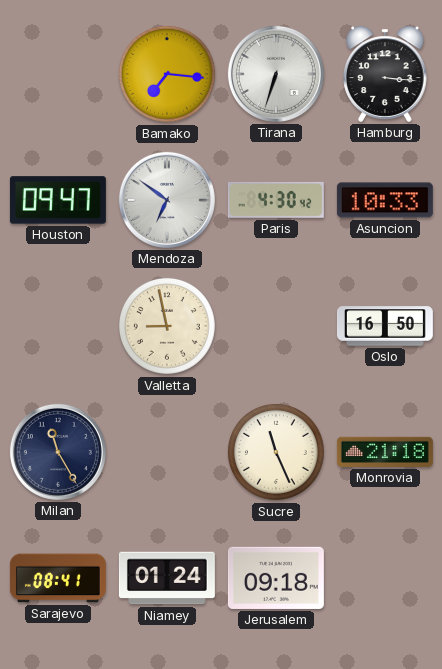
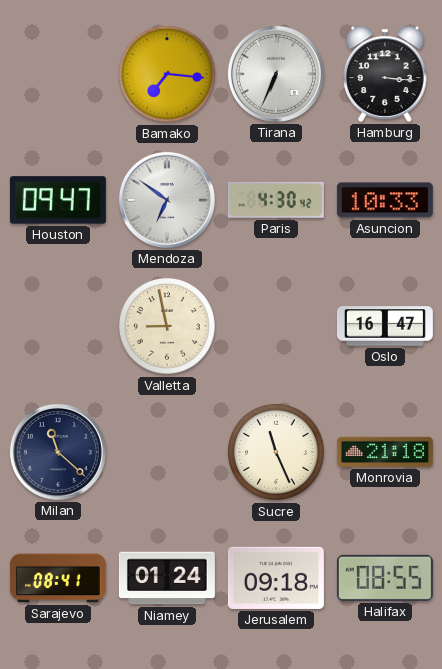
Tirana: 6:33 -> 6:34
Oslo: 16:50 -> 16:47
Milan: 11:25 -> 11:22
Halifax: none -> 08:55
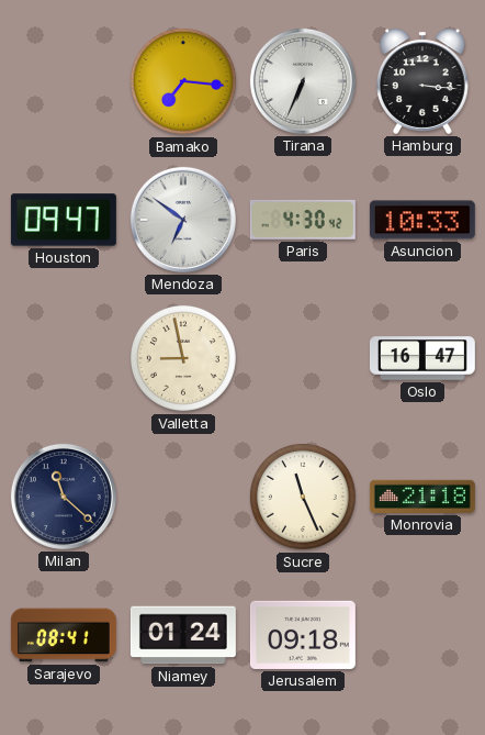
Halifax: 08:55 -> none
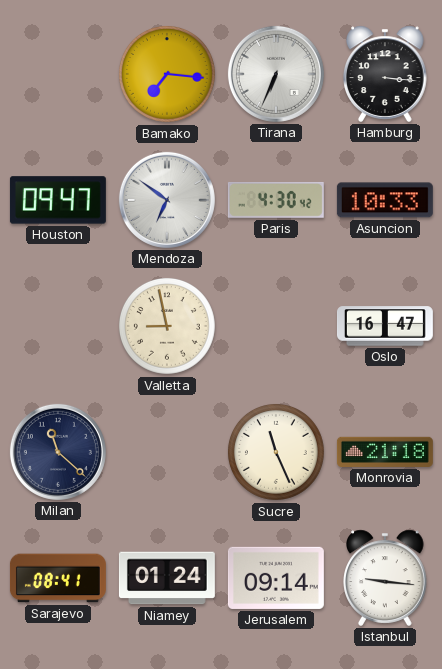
Jerusalem: 09:18 -> 09:14
Istanbul: none -> 9:16
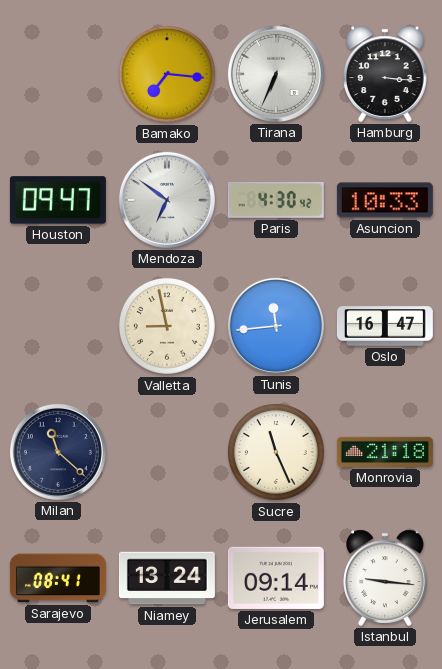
Tunis: none -> 11:44
Niamey: 01:24 -> 13:24
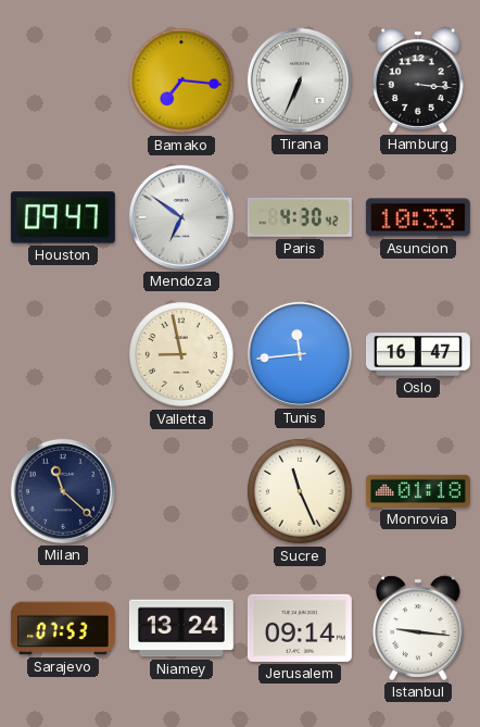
Monrovia: 21:18 -> 01:18
Sarajevo: 08:41 -> 07:53
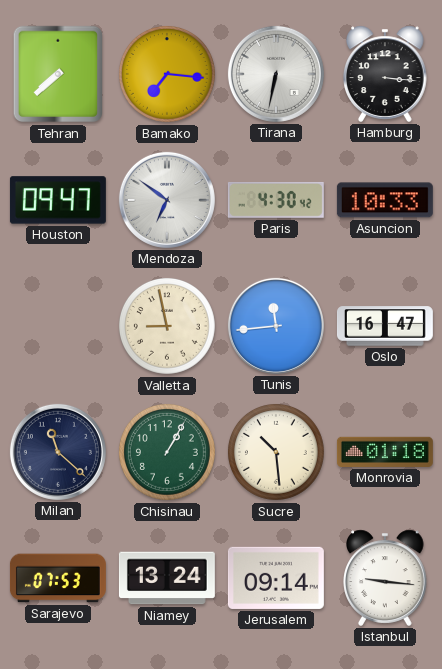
Tehran: none -> 7:38
Tirana: 6:34 -> 6:32
Chisinau: none -> 1:05
Sucre: 11:26 -> 10:29
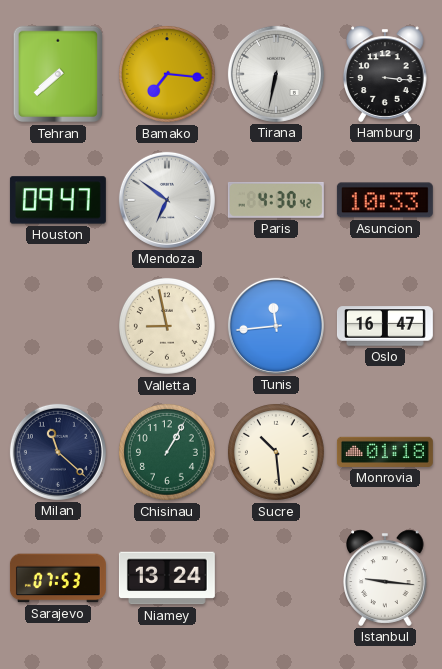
Jerusalem: 09:14 -> none
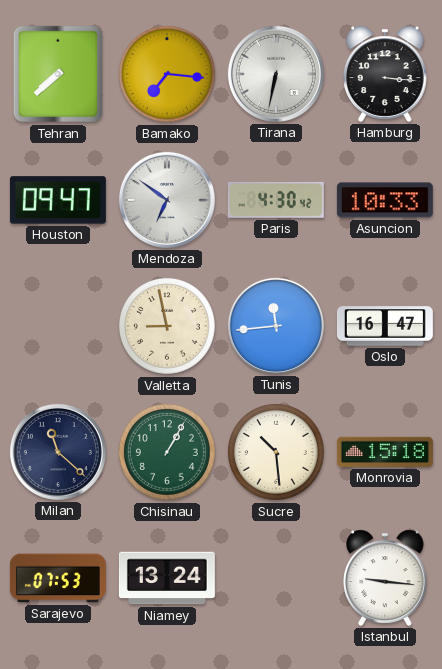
Monrovia: 01:18 -> 15:18
